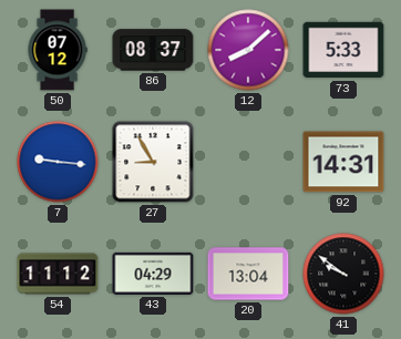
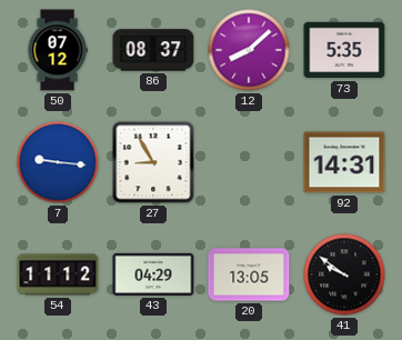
73: 5:33 -> 5:35
20: 13:04 -> 13:05
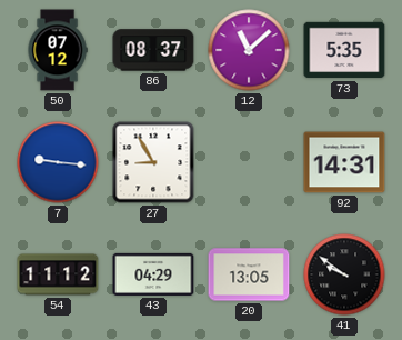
12: 8:08 -> 11:08
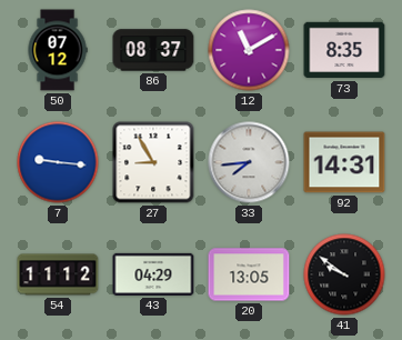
12: 11:08 -> 11:10
73: 5:35 -> 8:35
33: none -> 7:44
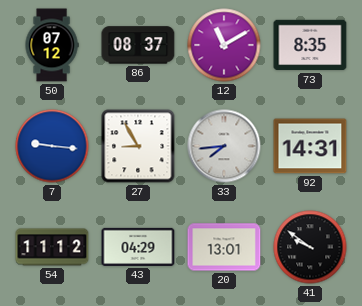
20: 13:05 -> 13:01
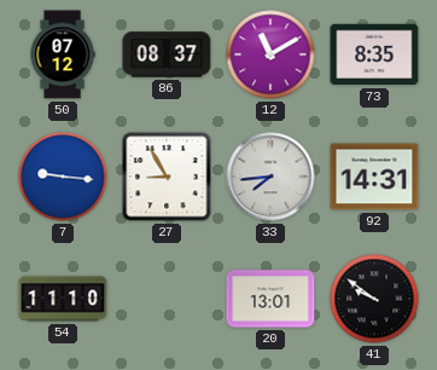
54: 11:12 -> 11:10
43: 04:29 -> none
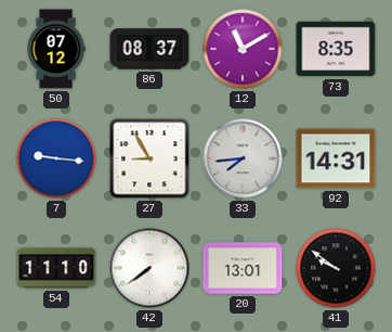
42: none -> 7:39
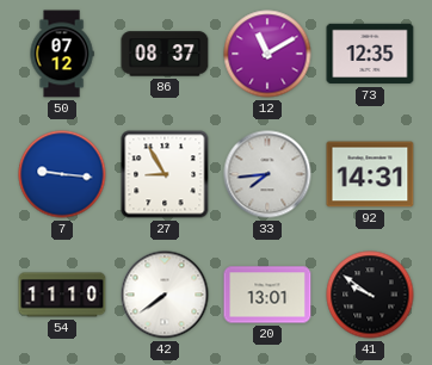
73: 8:35 -> 12:35
